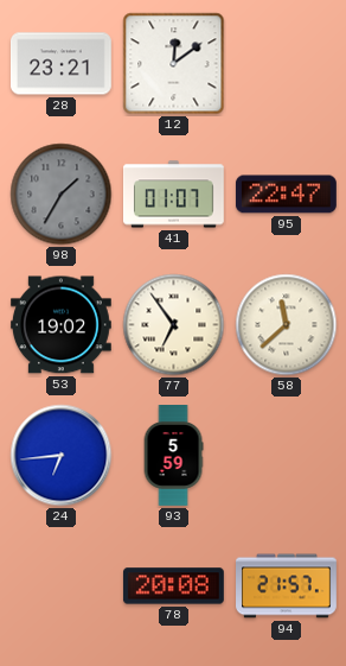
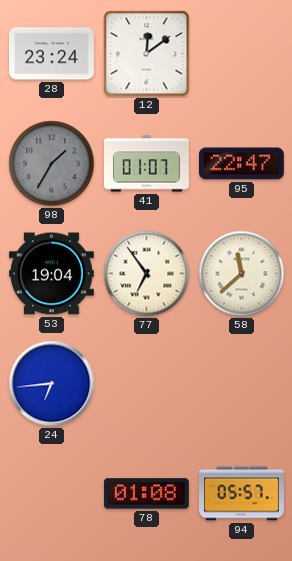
28: 23:21 -> 23:24
53: 19:02 -> 19:04
93: 5:59 -> none
78: 20:08 -> 01:08
94: 21:57 -> 05:57
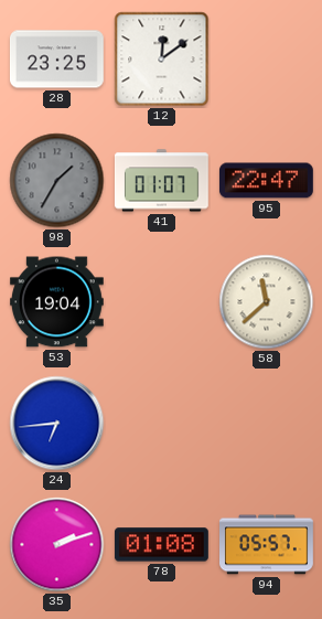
28: 23:24 -> 23:25
77: 6:54 -> none
35: none -> 2:12
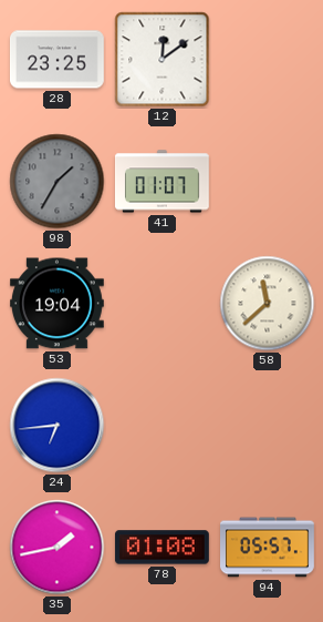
95: 22:47 -> none
35: 2:12 -> 1:43
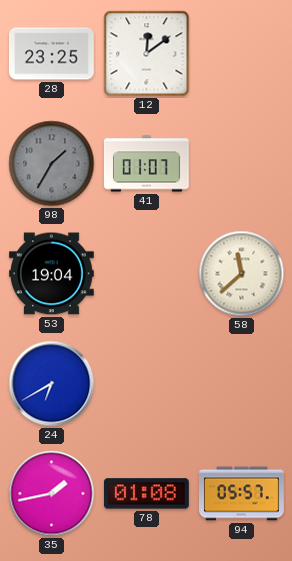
24: 6:44 -> 6:40
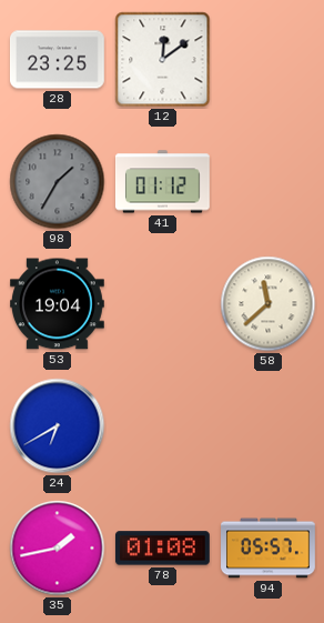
41: 01:07 -> 01:12
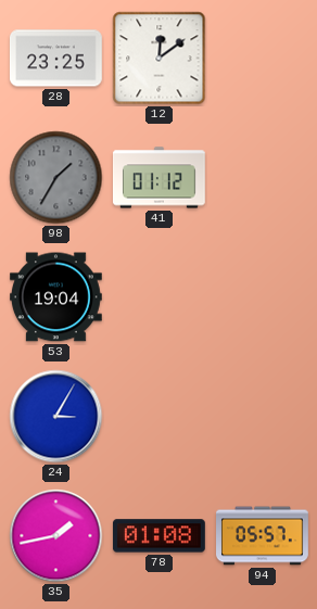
58: 11:38 -> none
24: 6:40 -> 3:05
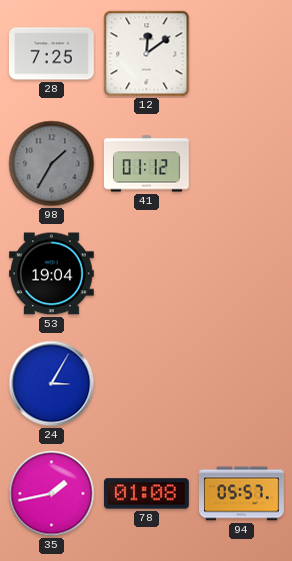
28: 23:25 -> 7:25
